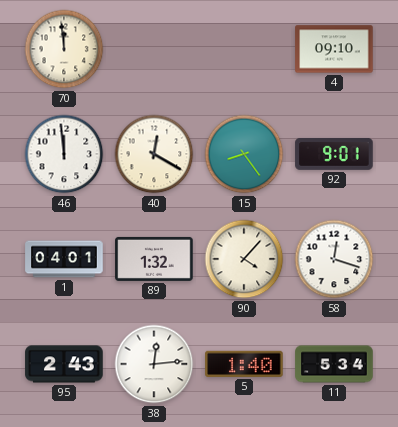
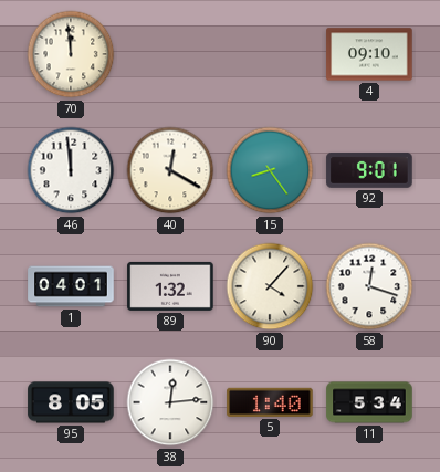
95: 2:43 -> 8:05
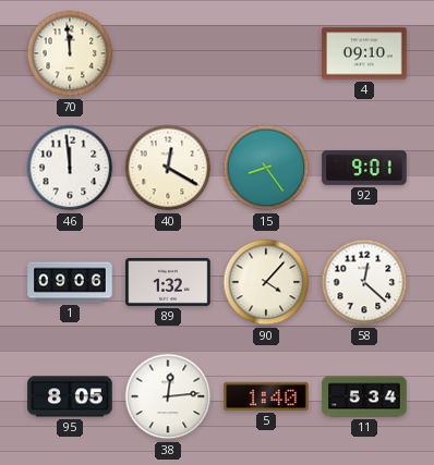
1: 04:01 -> 09:06
58: 12:18 -> 12:22
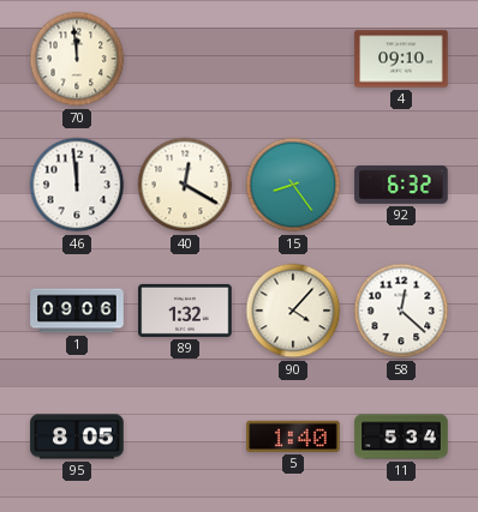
92: 9:01 -> 6:32
38: 12:14 -> none
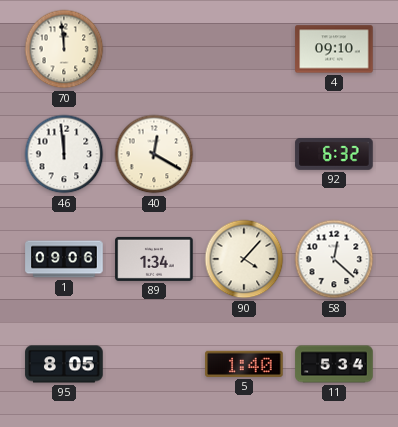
15: 8:24 -> none
89: 1:32 -> 1:34
